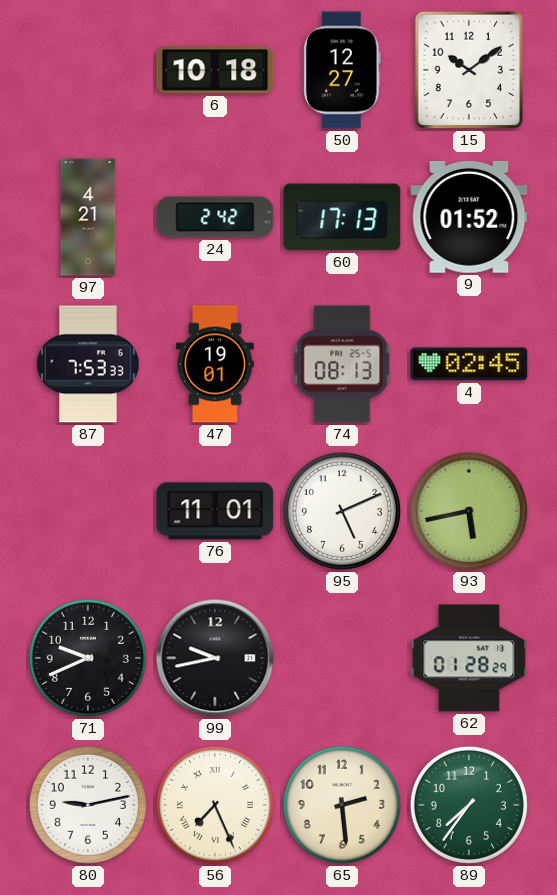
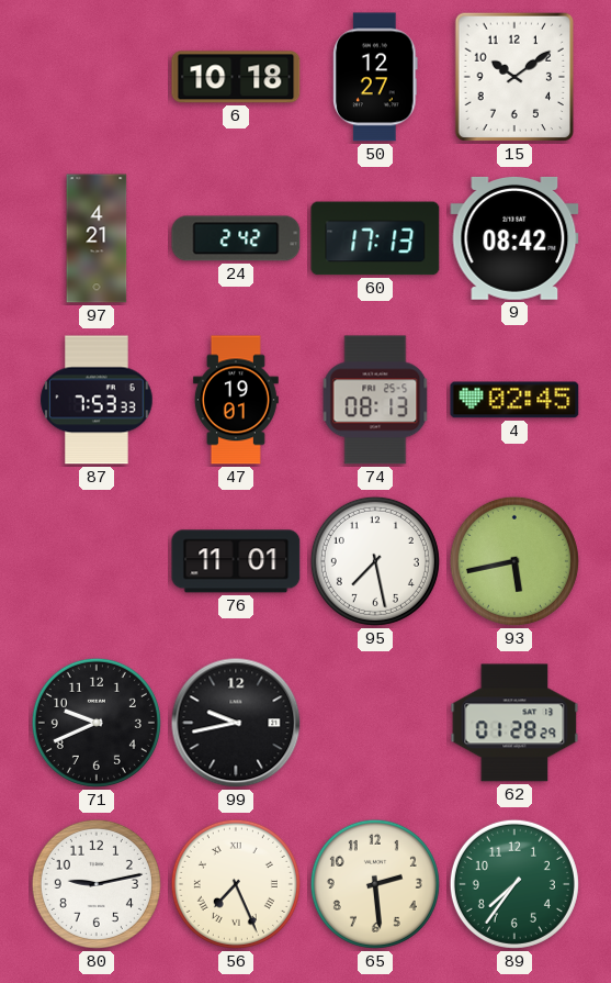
9: 01:52 -> 08:42
95: 5:11 -> 7:28
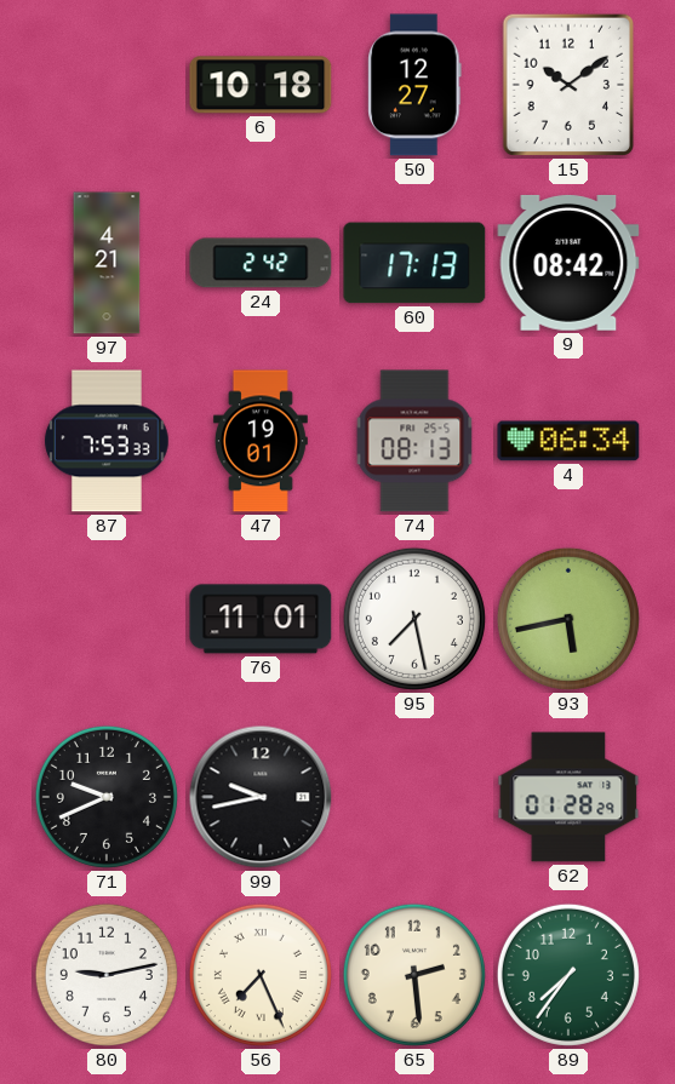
4: 02:45 -> 06:34
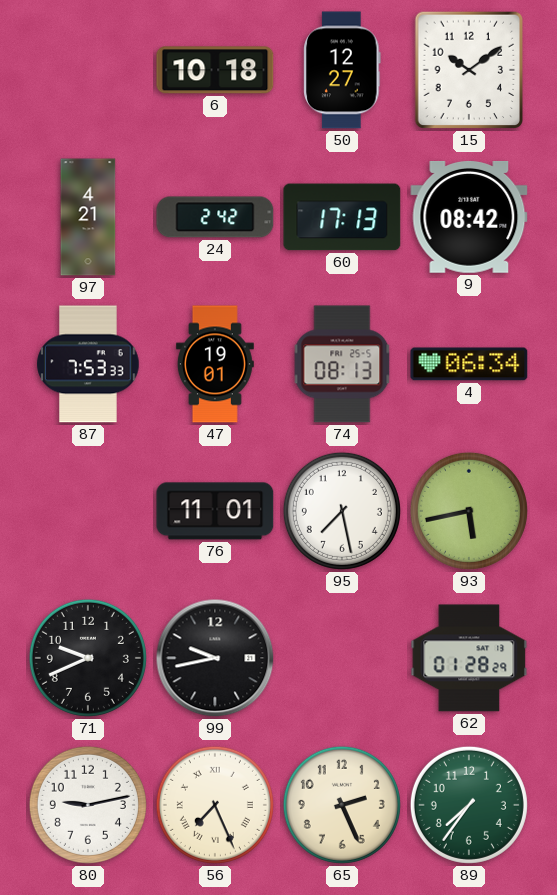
65: 2:29 -> 2:26
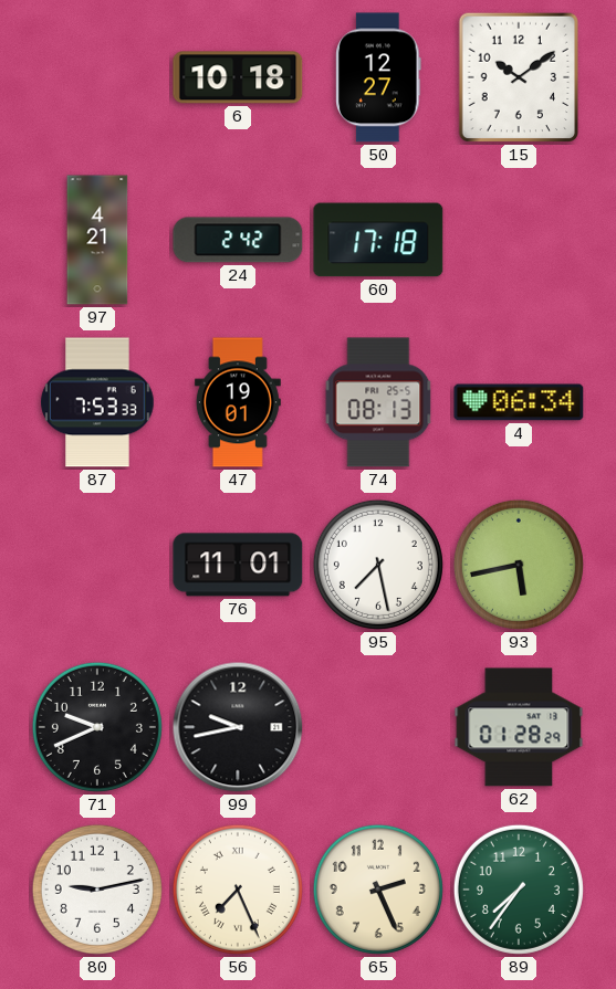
60: 17:13 -> 17:18
9: 08:42 -> none
